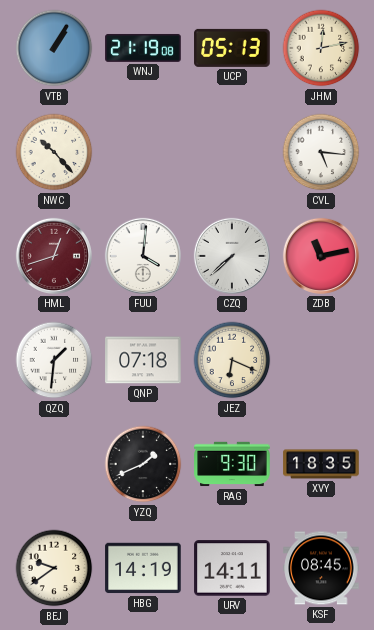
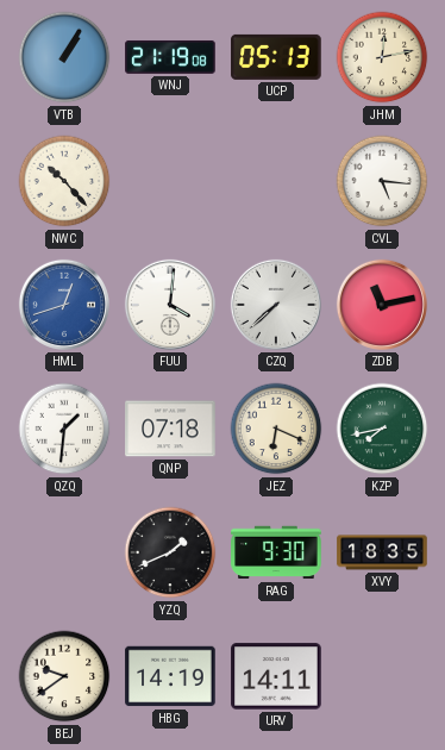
HML dial: burgundy -> blue
KZP: none -> 7:43
KSF: 08:45 -> none
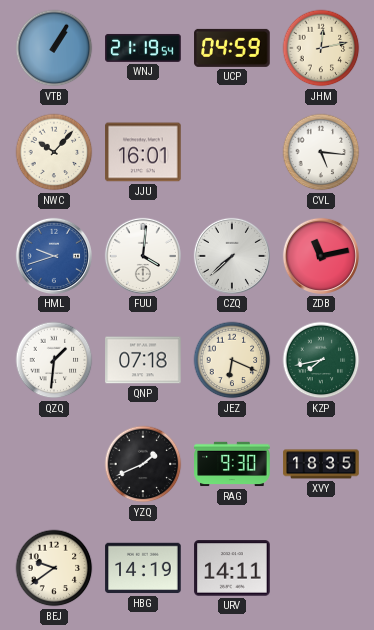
WNJ: 21:19:08 -> 21:19:54
UCP: 05:13 -> 04:59
NWC: 10:23 -> 10:07
JJU: none -> 16:01
HML: 12:42 -> 9:42
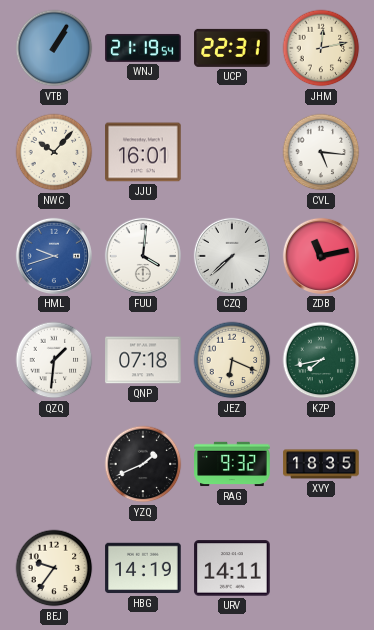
UCP: 04:59 -> 22:31
RAG: 9:30 -> 9:32
BEJ: 9:39 -> 9:36
